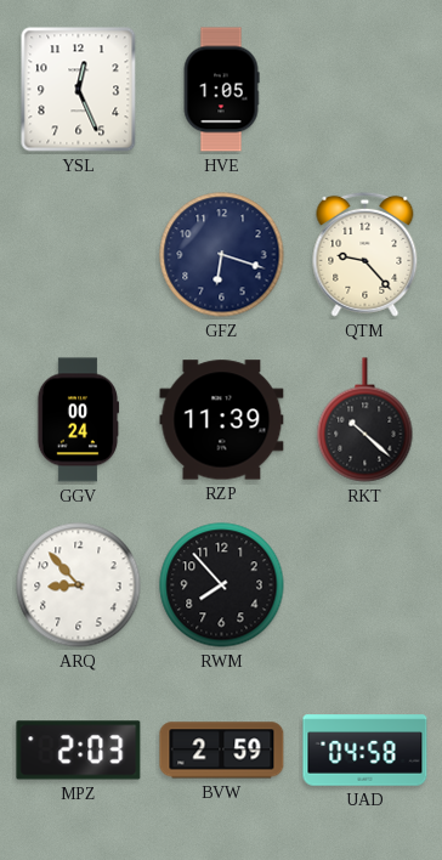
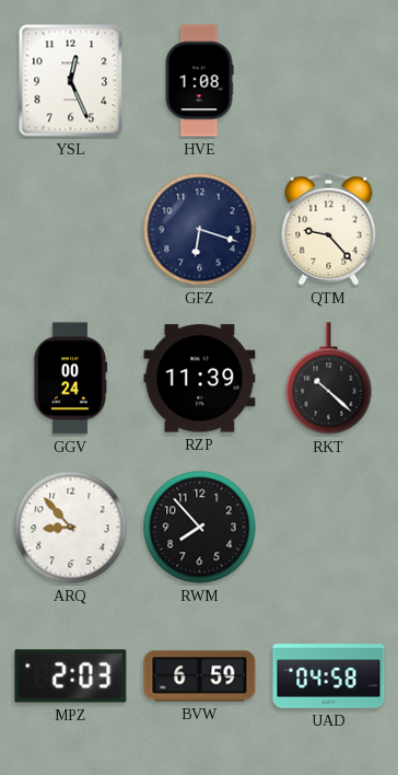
HVE: 1:05 -> 1:08
BVW: 2:59 -> 6:59
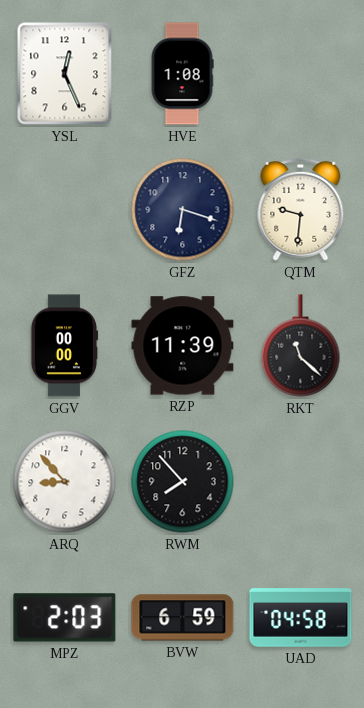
QTM: 9:23 -> 9:31
GGV: 00:24 -> 00:00
RKT: 10:22 -> 11:22
